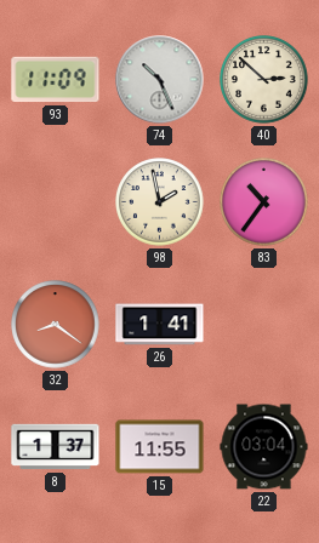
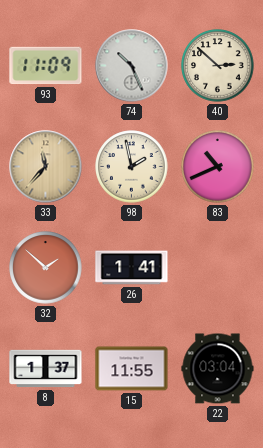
33: none -> 11:37
83: 10:36 -> 10:41
32: 8:21 -> 1:52
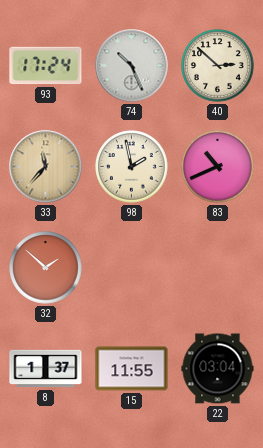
93: 11:09 -> 17:24
26: 1:41 -> none
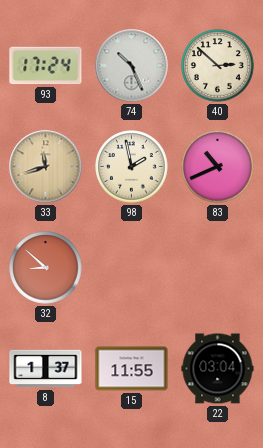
33: 11:37 -> 11:42
32: 1:52 -> 8:52
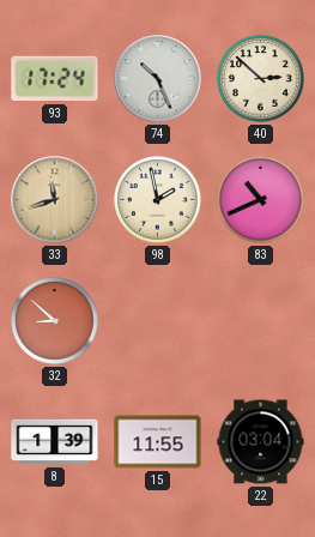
8: 1:37 -> 1:39
